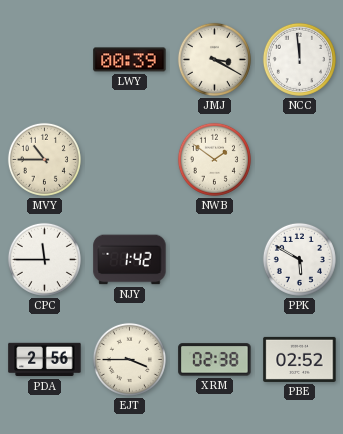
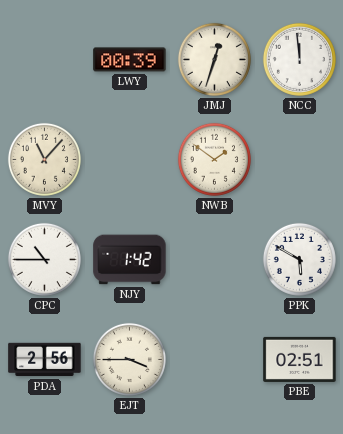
JMJ: 3:20 -> 12:33
MVY: 10:45 -> 11:07
CPC: 11:45 -> 10:45
XRM: 02:38 -> none
PBE: 02:52 -> 02:51
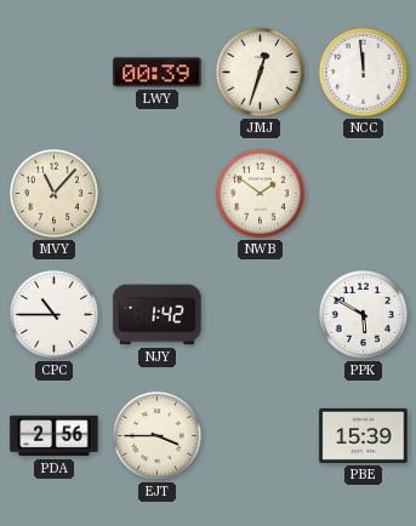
PBE: 02:51 -> 15:39
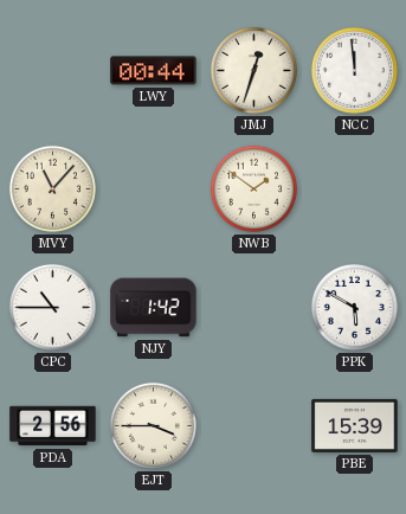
LWY: 00:39 -> 00:44
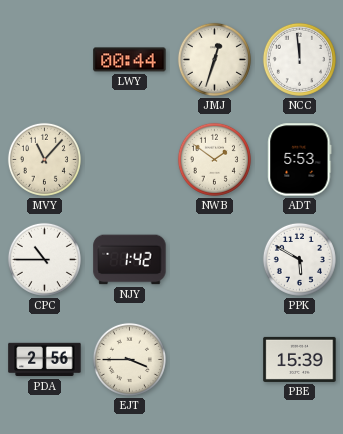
ADT: none -> 5:53
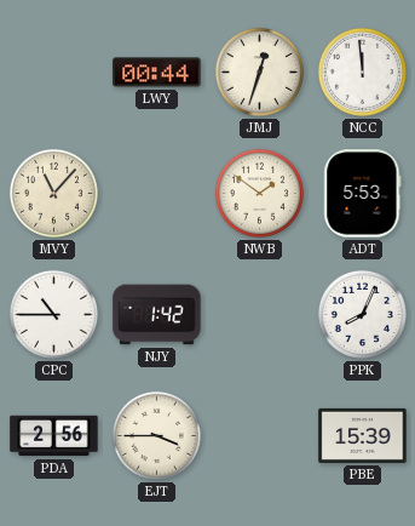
PPK: 5:50 -> 8:04
